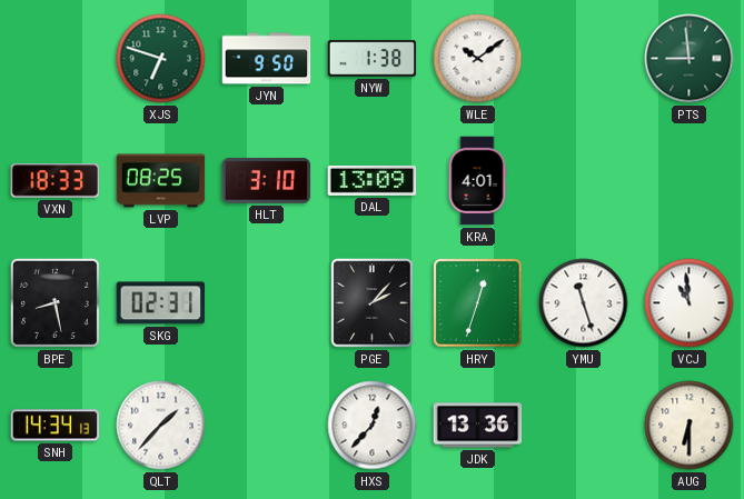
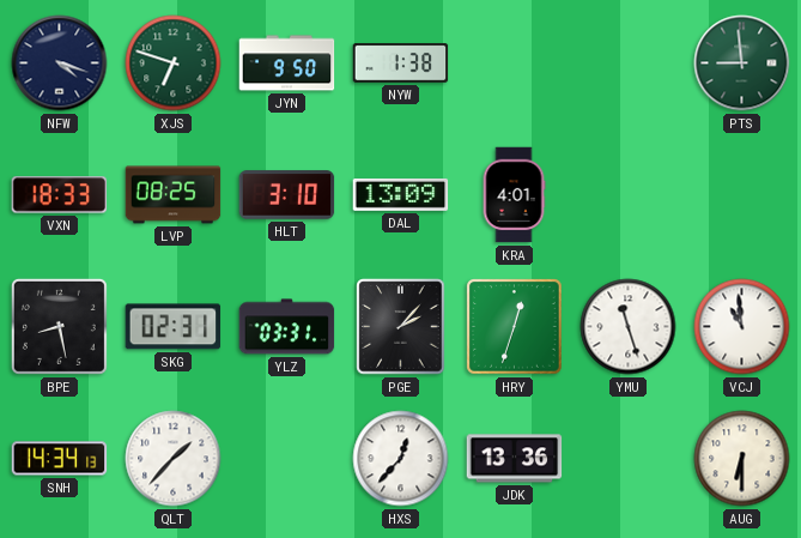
NFW: none -> 4:18
WLE: 10:09 -> none
YLZ: none -> 03:31
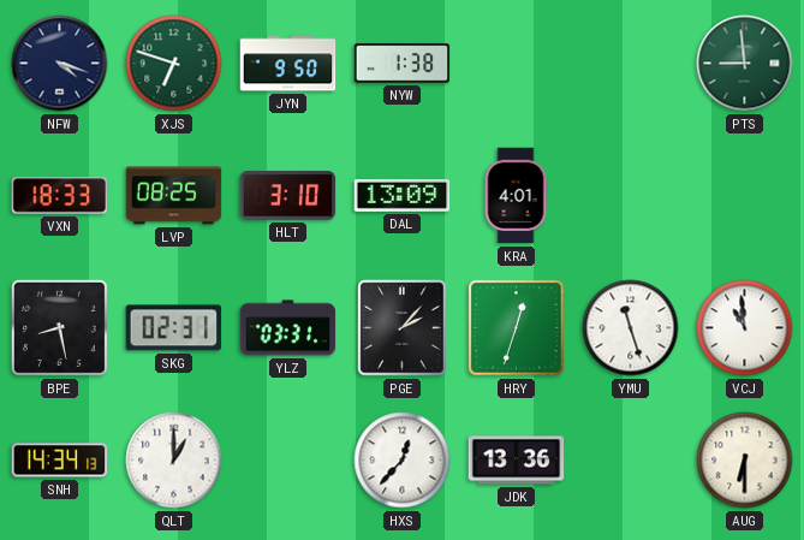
QLT: 1:37 -> 1:00
